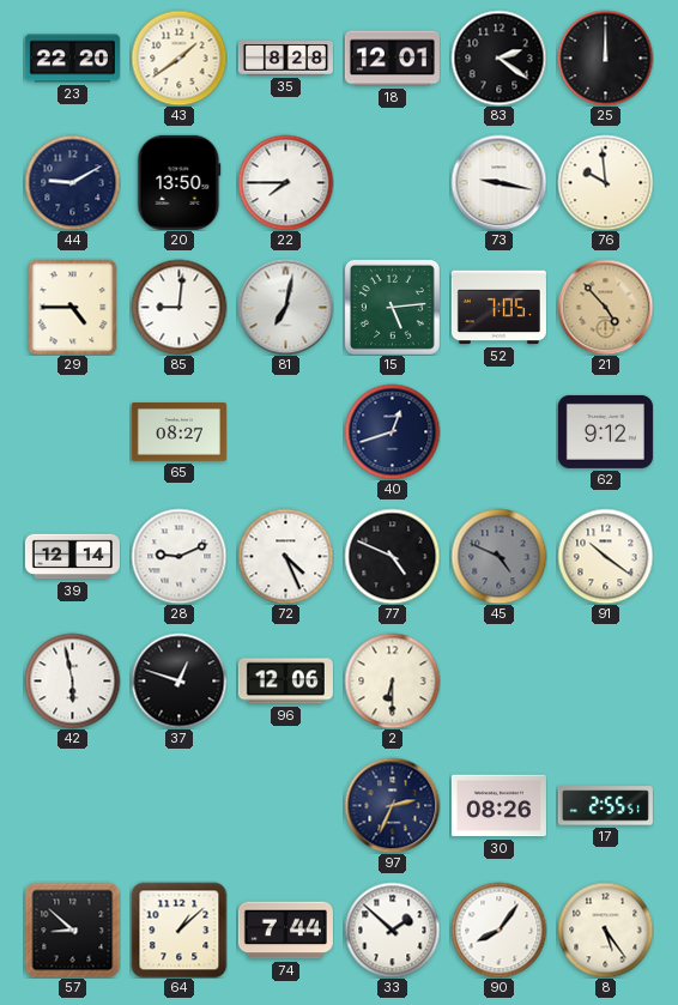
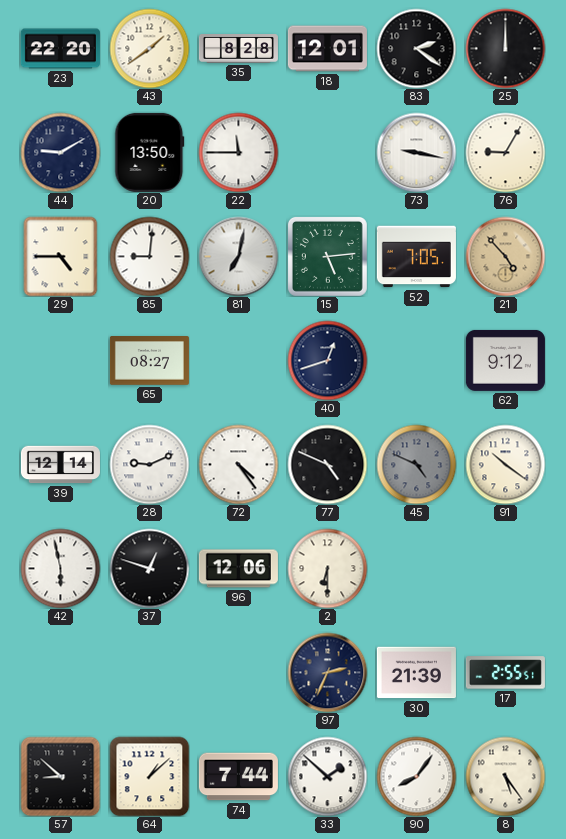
22: 7:45 -> 11:45
76: 9:59 -> 9:05
72: 4:26 -> 4:24
30: 08:26 -> 21:39
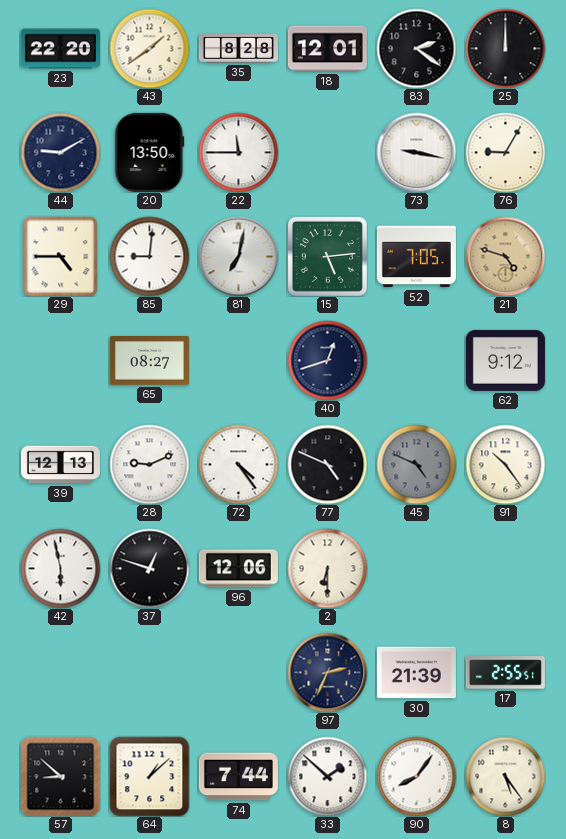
21: 4:53 -> 4:48
39: 12:14 -> 12:13
91: 10:21 -> 10:24
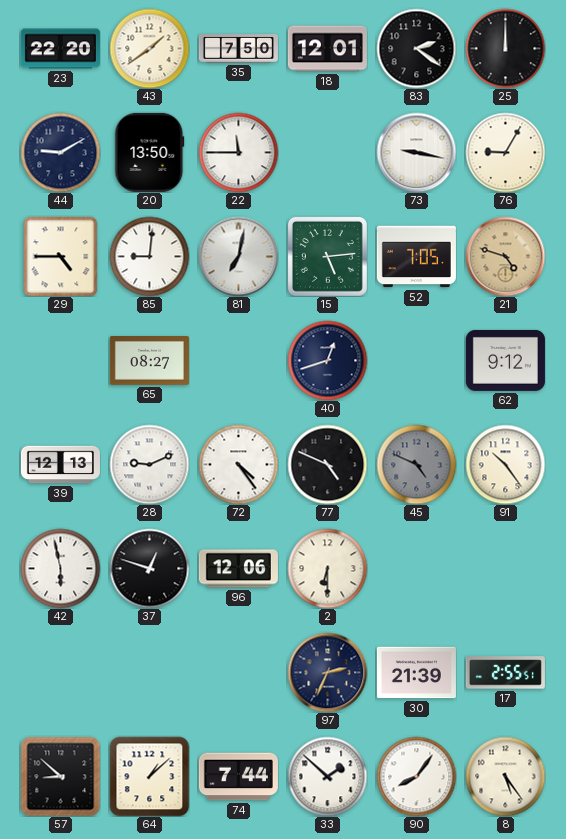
35: 8:28 -> 7:50
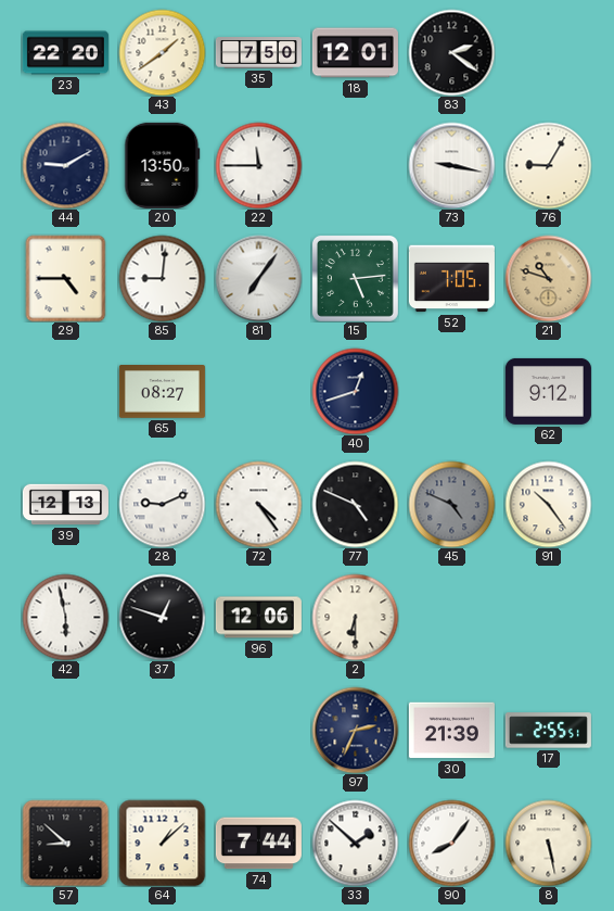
25: 12:00 -> none
81: 7:02 -> 7:06
21: 4:48 -> 10:48
8: 5:24 -> 5:28
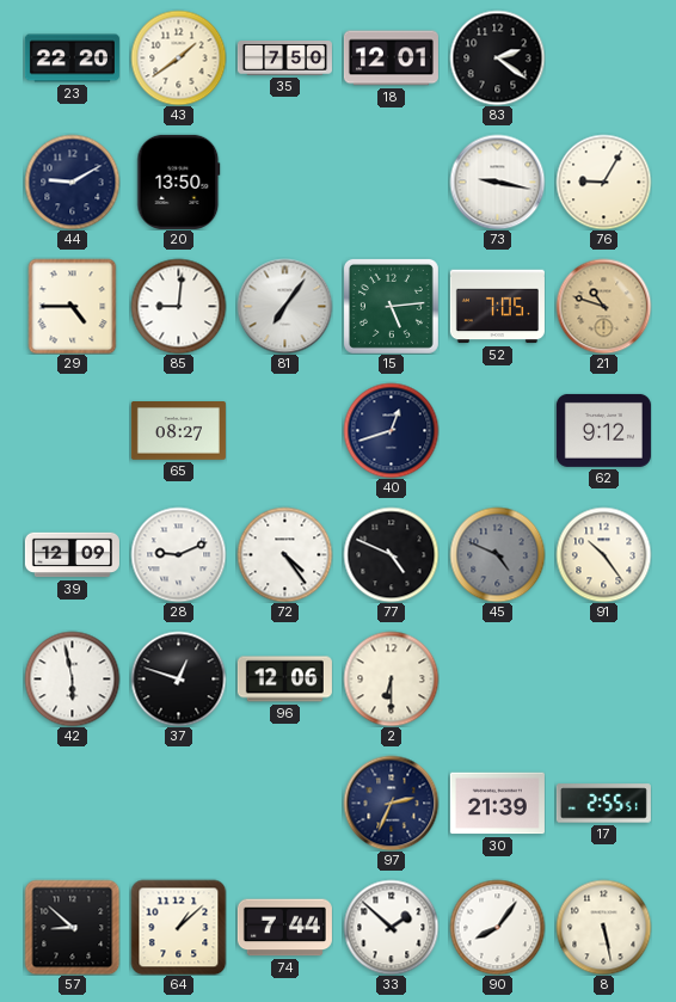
22: 11:45 -> none
39: 12:13 -> 12:09
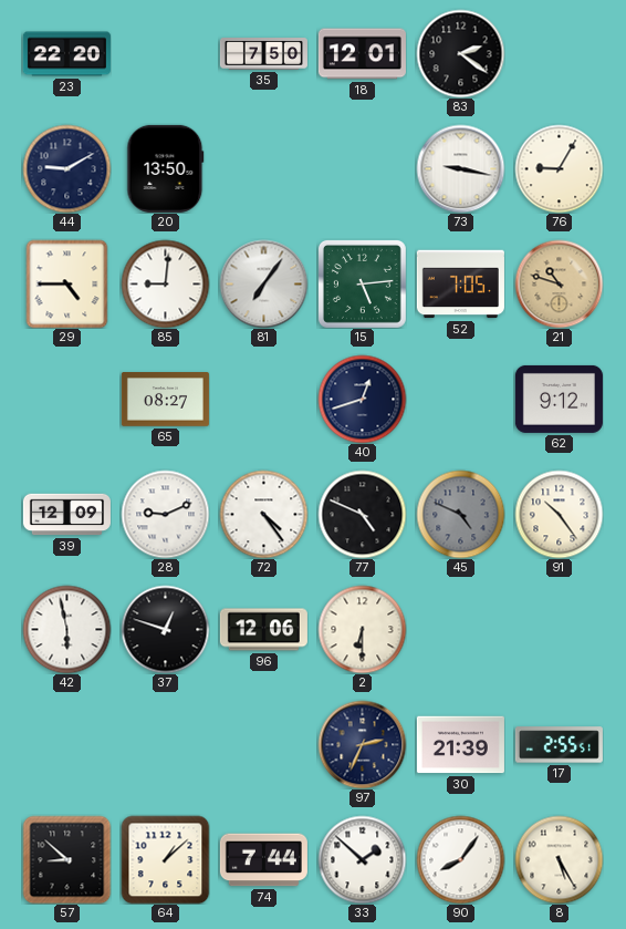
43: 1:39 -> none
8: 5:28 -> 5:25
